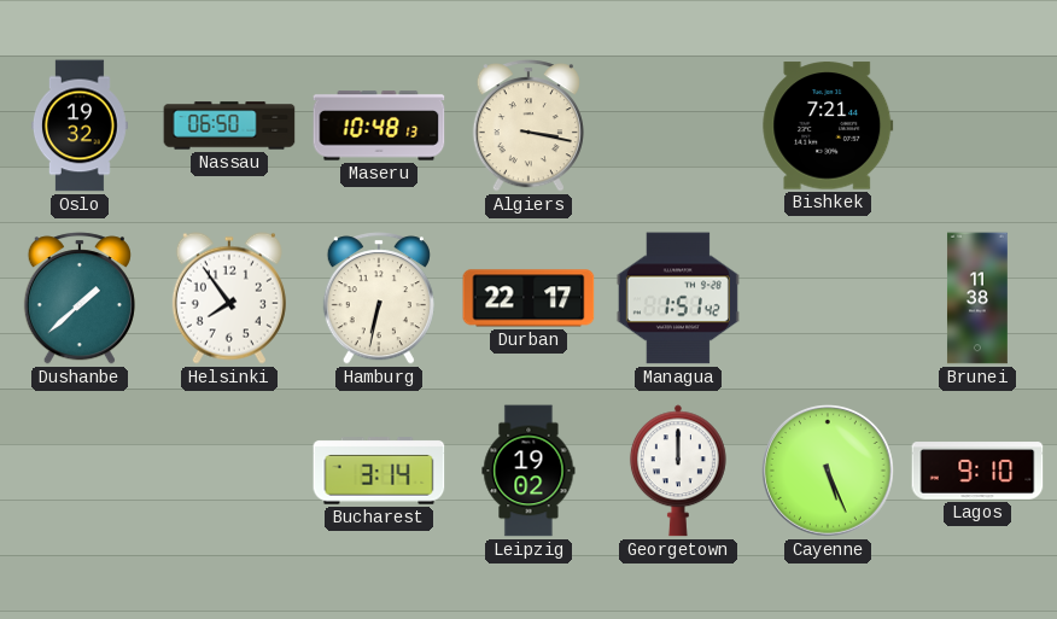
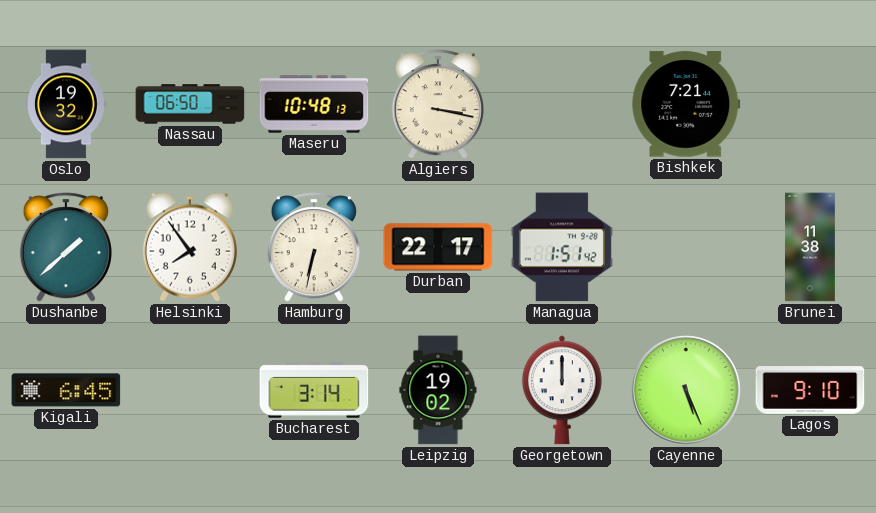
Kigali: none -> 6:45
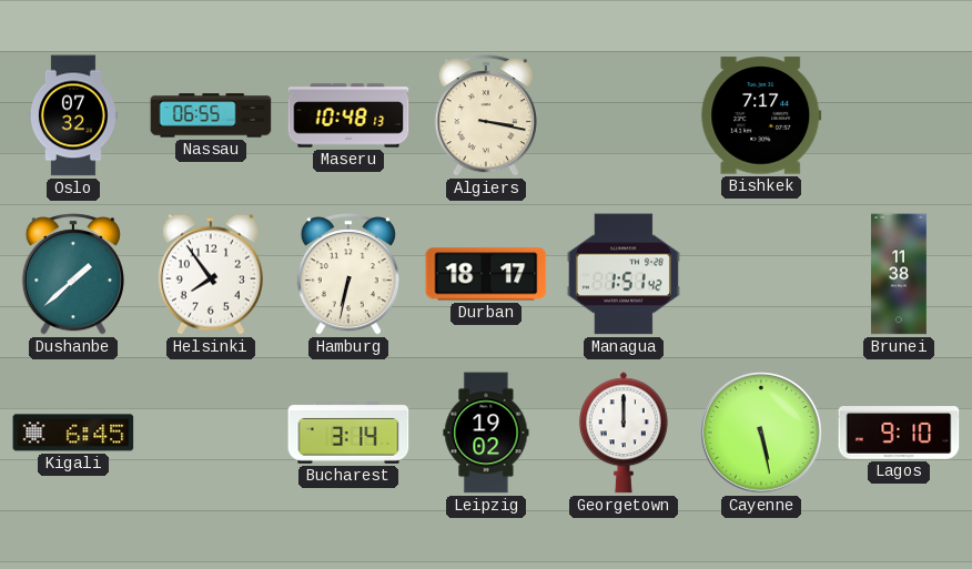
Oslo: 19:32 -> 07:32
Nassau: 06:50 -> 06:55
Bishkek: 7:21 -> 7:17
Durban: 22:17 -> 18:17
Cayenne: 5:26 -> 5:28
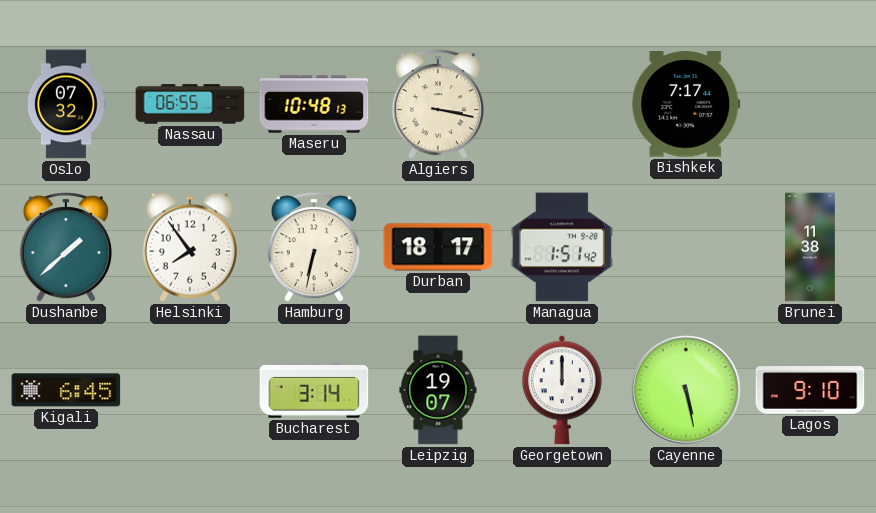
Leipzig: 19:02 -> 19:07
